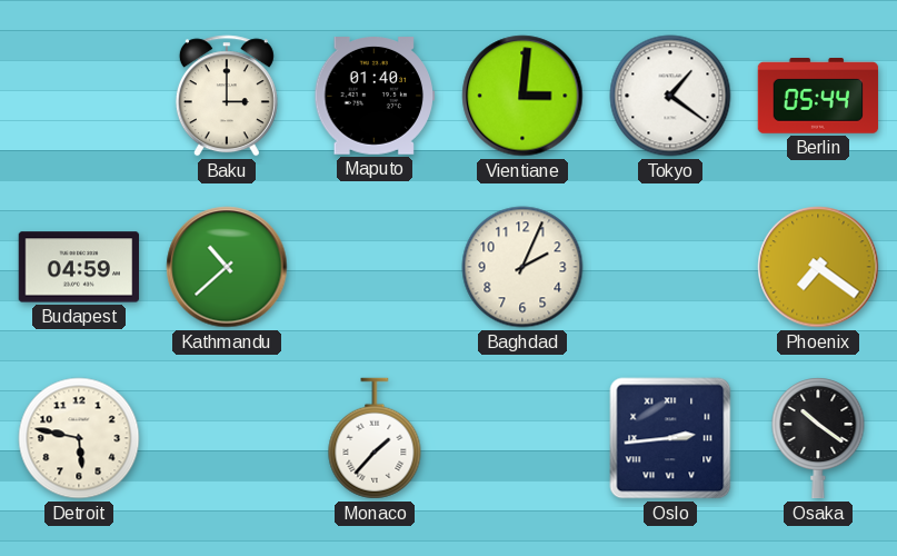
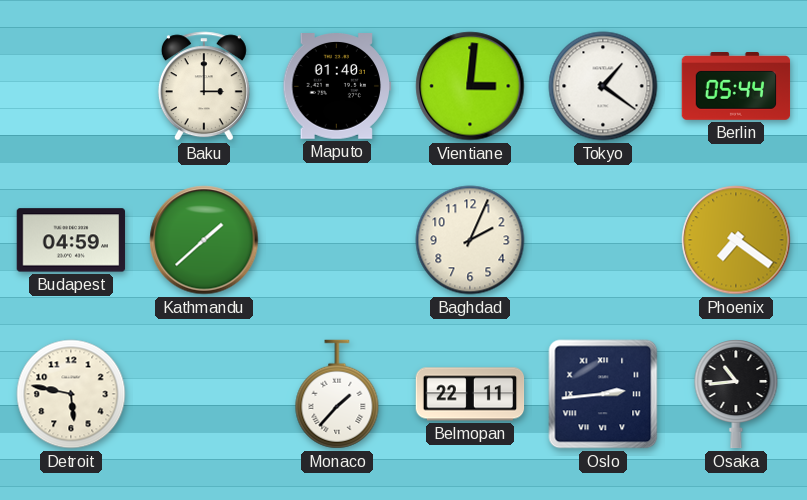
Kathmandu: 10:38 -> 1:38
Belmopan: none -> 22:11
Osaka: 10:21 -> 10:44
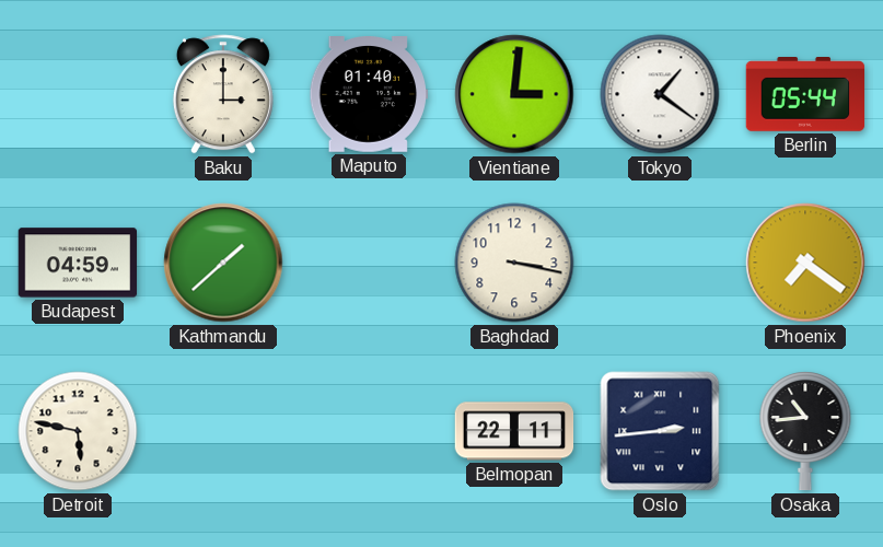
Baghdad: 2:04 -> 3:17
Monaco: 1:37 -> none
